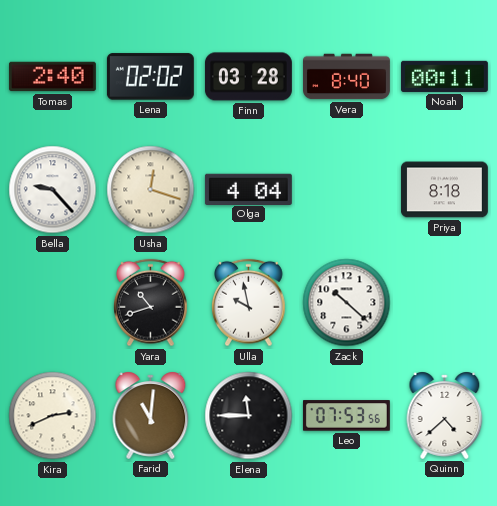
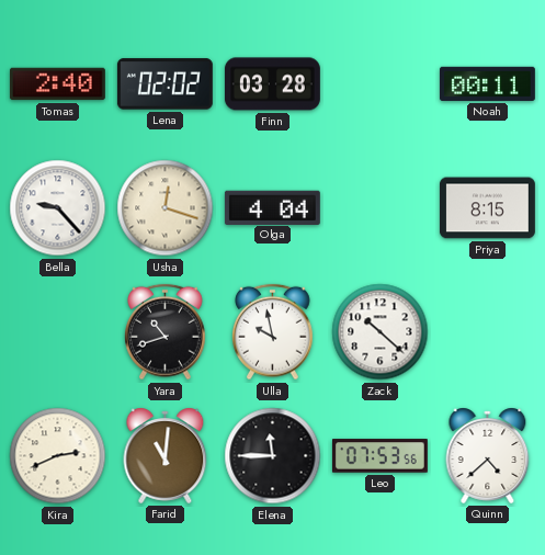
Vera: 8:40 -> none
Priya: 8:18 -> 8:15
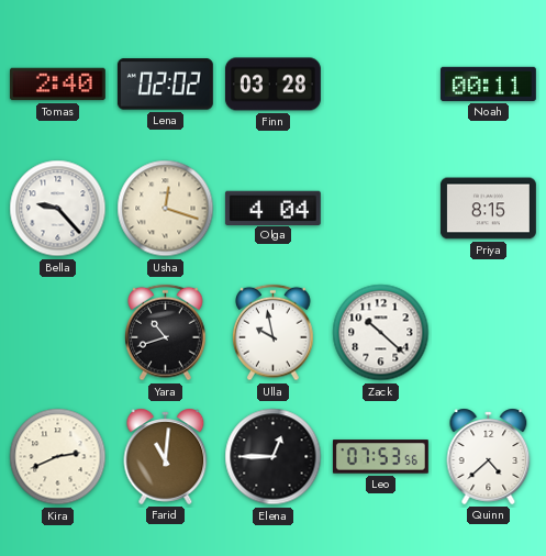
Elena: 11:45 -> 12:45
